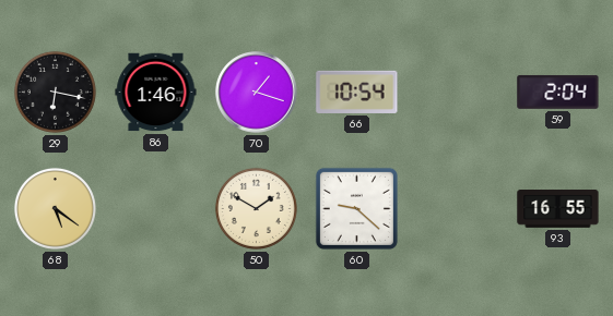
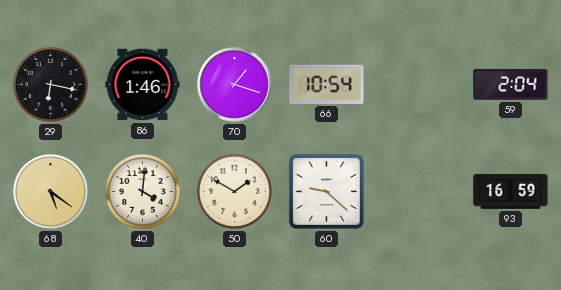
40: none -> 4:01
93: 16:55 -> 16:59
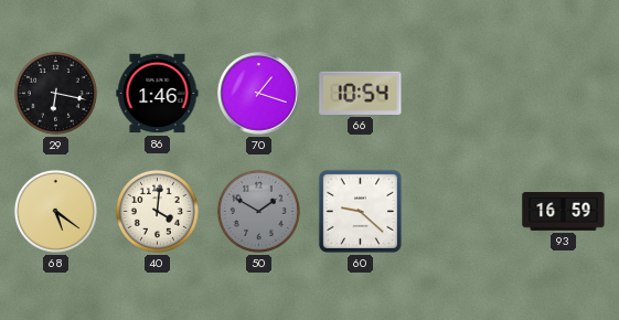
59: 2:04 -> none
50 dial: cream -> grey
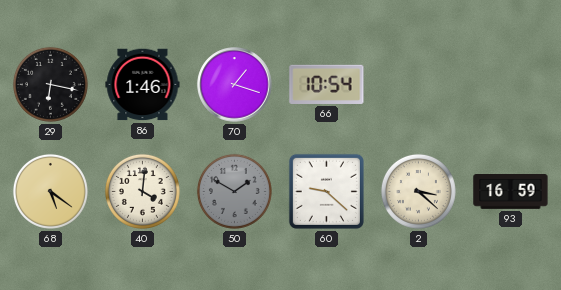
2: none -> 3:22
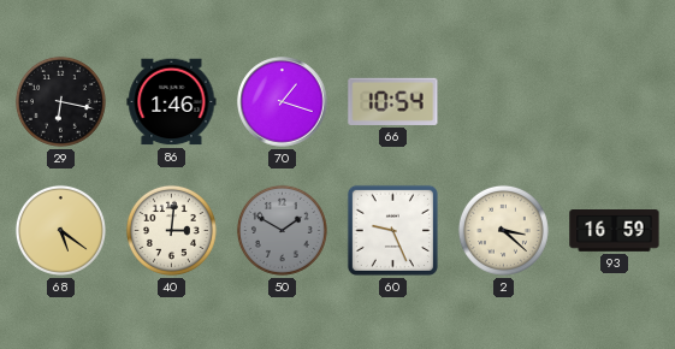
40: 4:01 -> 3:01
60: 9:22 -> 9:26
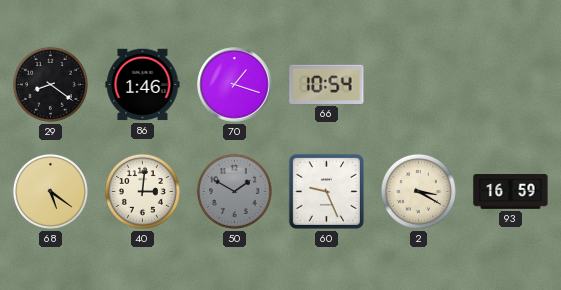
29: 6:17 -> 8:21
2: 3:22 -> 3:20
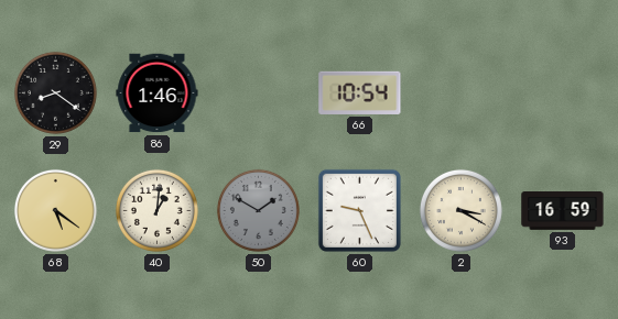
70: 1:18 -> none
40: 3:01 -> 1:01
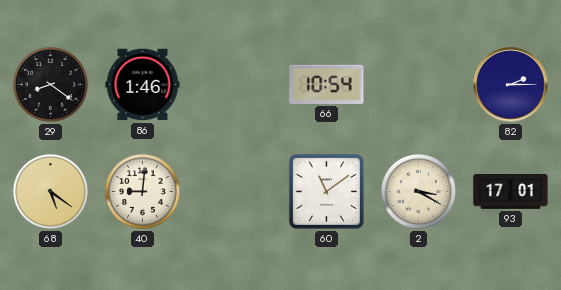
82: none -> 2:15
40: 1:01 -> 9:01
50: 1:50 -> none
60: 9:26 -> 11:09
93: 16:59 -> 17:01
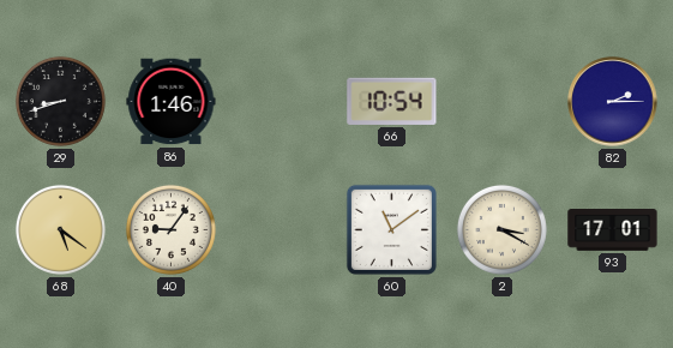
29: 8:21 -> 8:42
40: 9:01 -> 9:06
